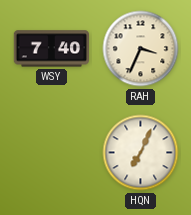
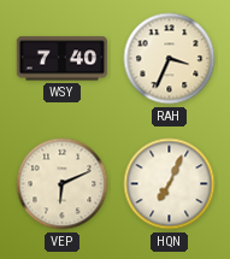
VEP: none -> 6:11
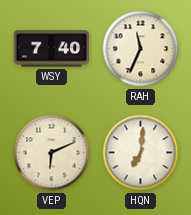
RAH: 3:34 -> 11:34
HQN: 7:04 -> 7:01
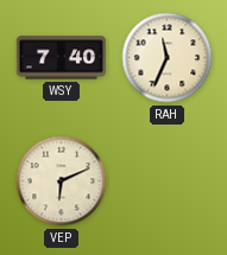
HQN: 7:01 -> none
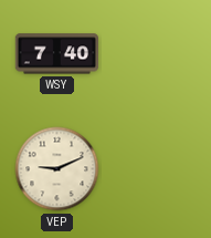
RAH: 11:34 -> none
VEP: 6:11 -> 9:11
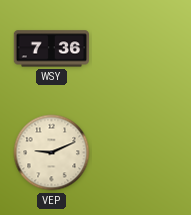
WSY: 7:40 -> 7:36
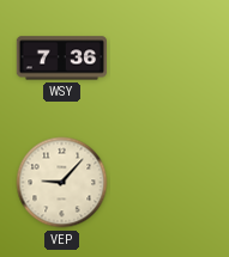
VEP: 9:11 -> 9:07
